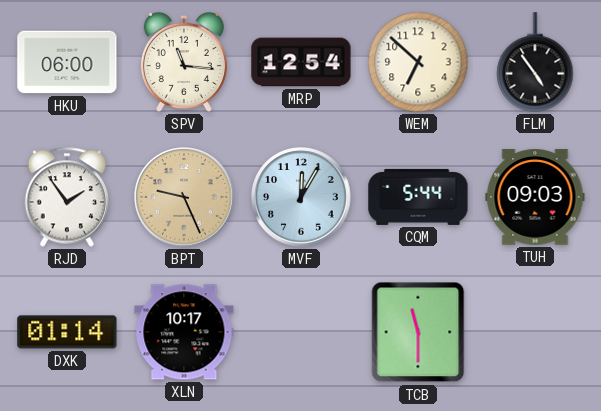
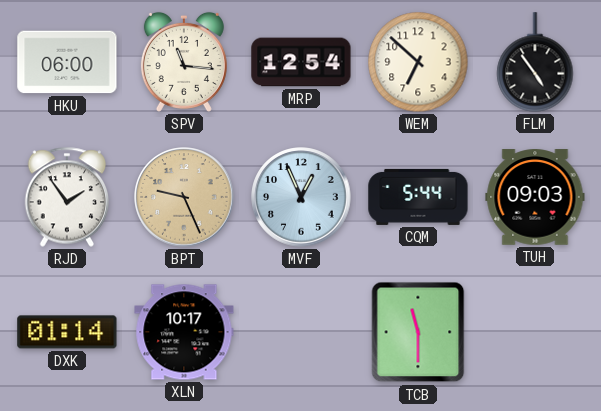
MVF: 12:05 -> 12:56
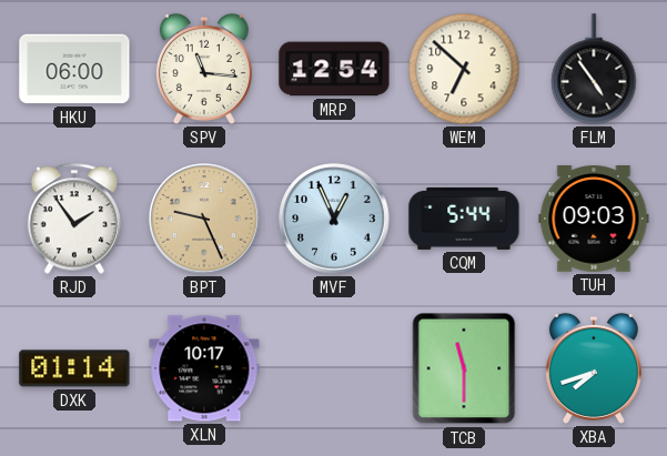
XBA: none -> 7:42
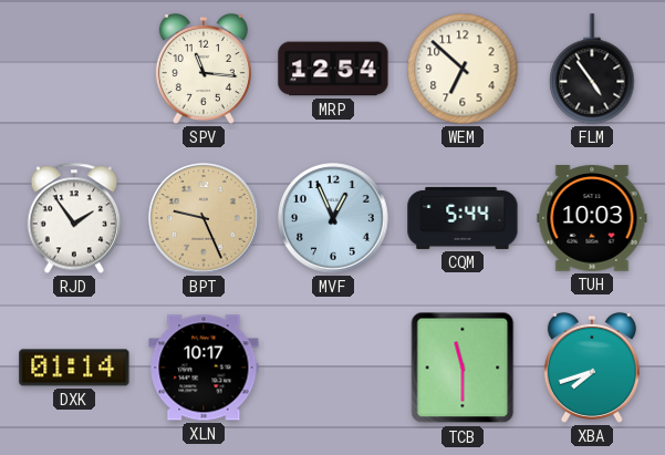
HKU: 06:00 -> none
TUH: 09:03 -> 10:03
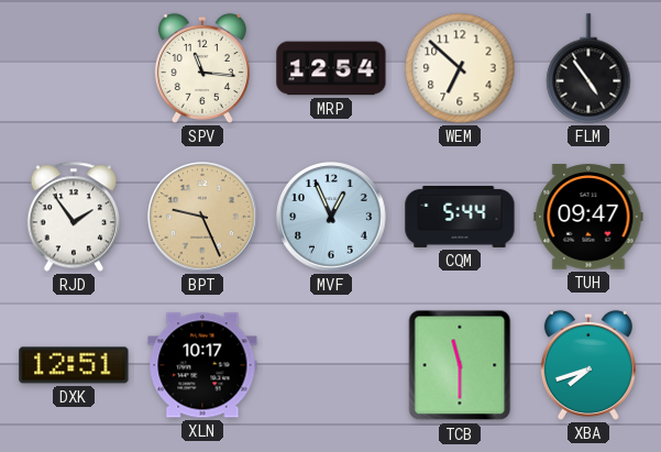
TUH: 10:03 -> 09:47
DXK: 01:14 -> 12:51
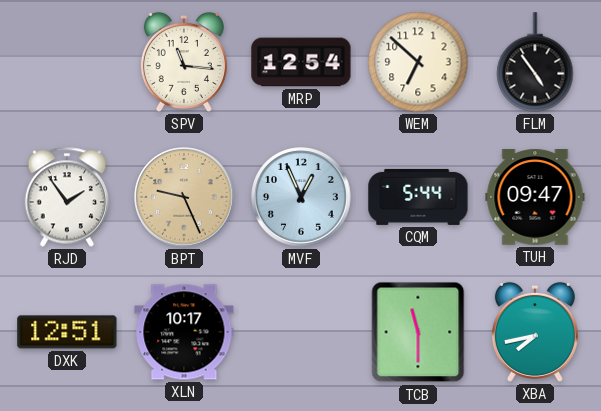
XBA: 7:42 -> 7:43
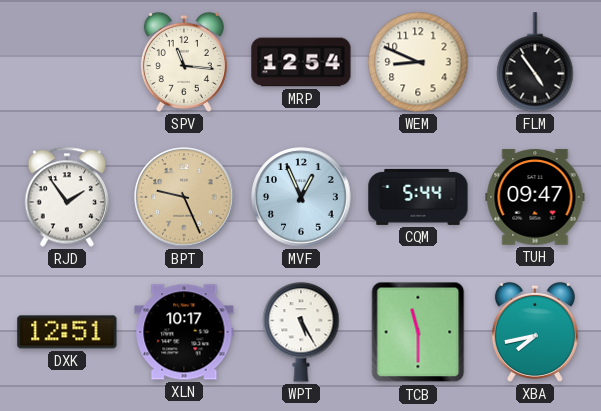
WEM: 6:52 -> 8:49
WPT: none -> 5:25
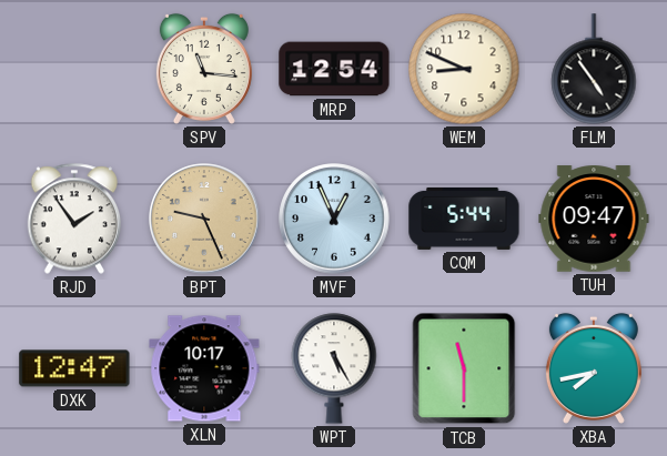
DXK: 12:51 -> 12:47
